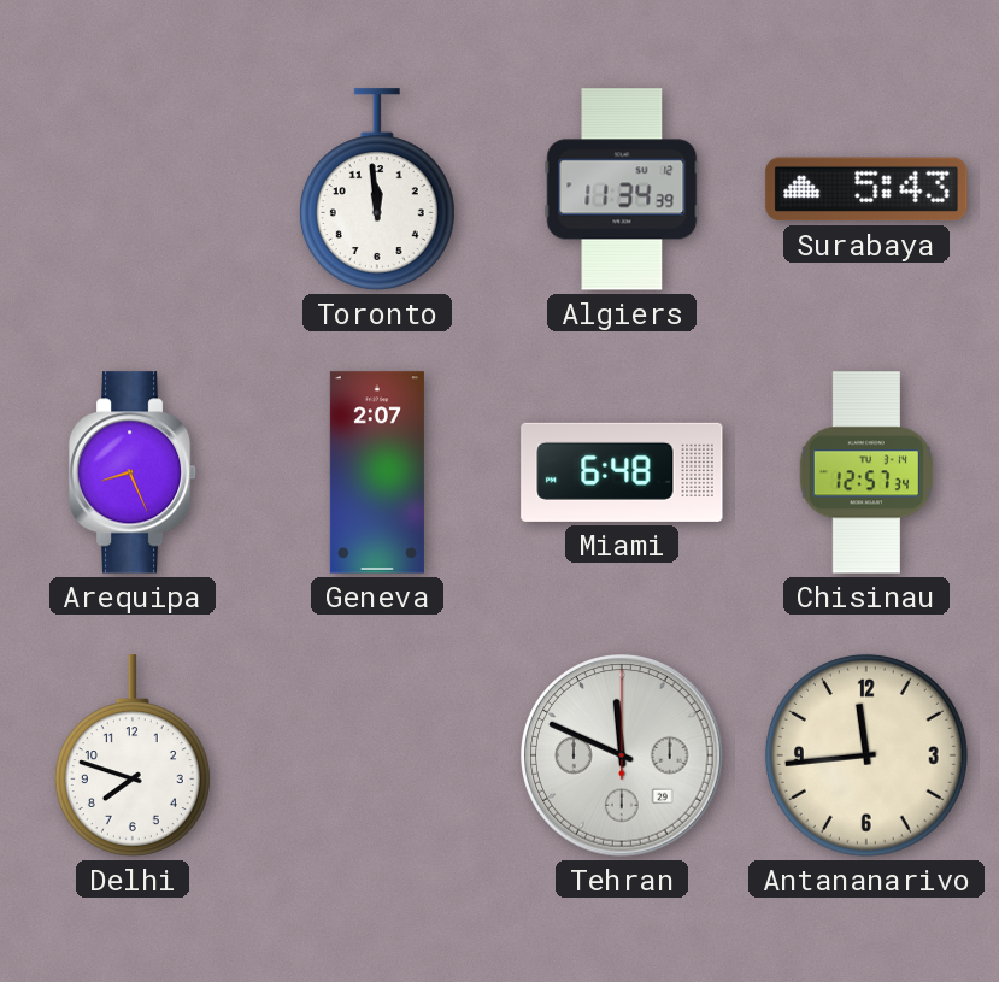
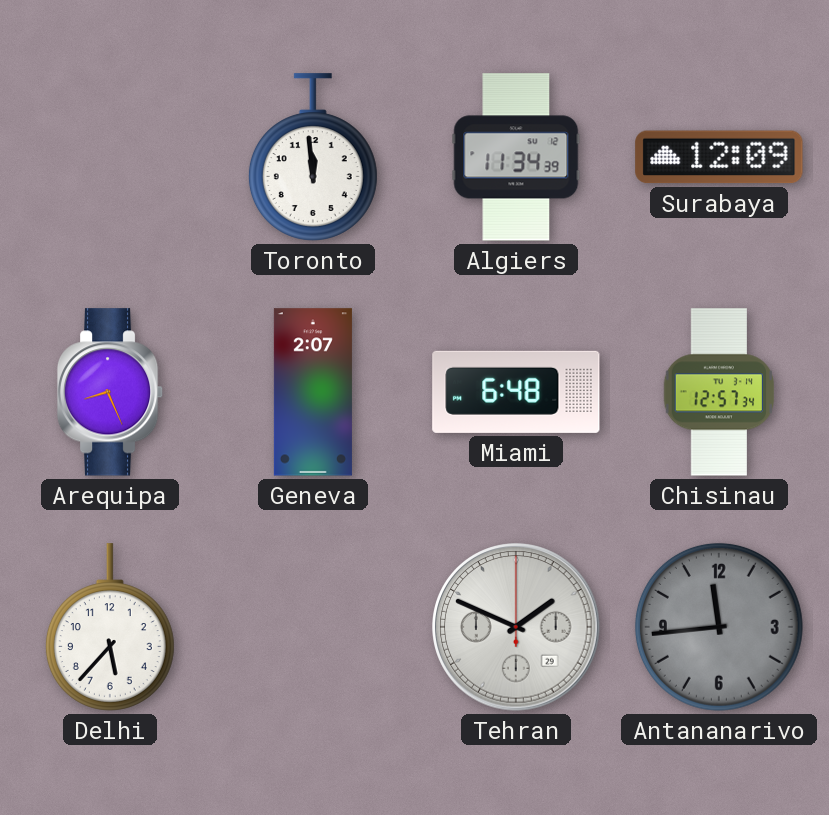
Surabaya: 5:43 -> 12:09
Delhi: 7:48 -> 5:37
Tehran: 11:49 -> 1:49
Antananarivo dial: cream -> grey
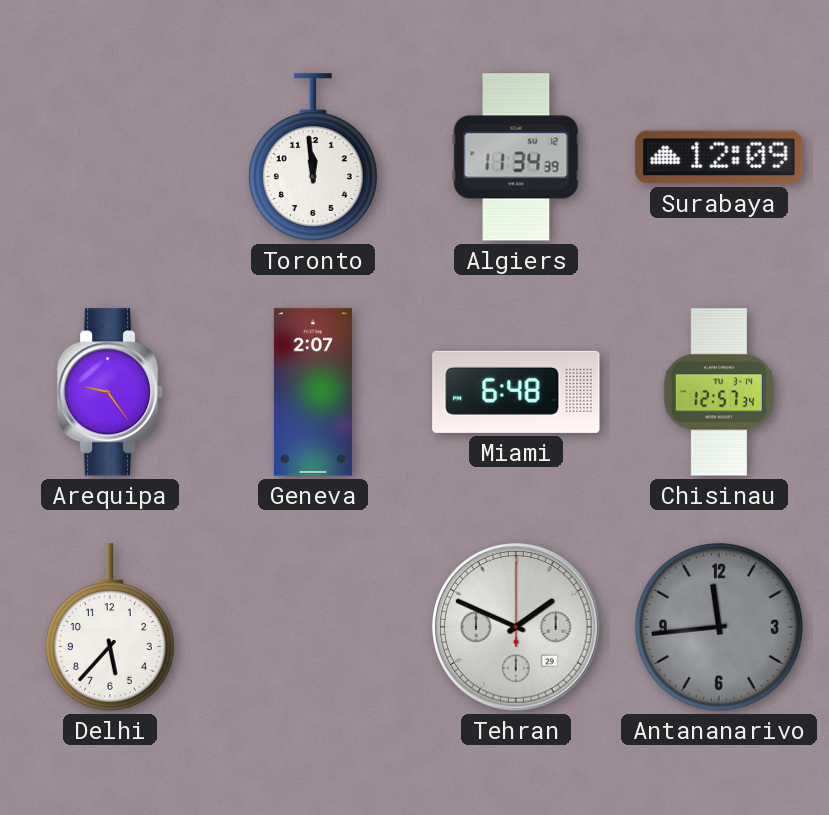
Arequipa: 8:26 -> 9:24
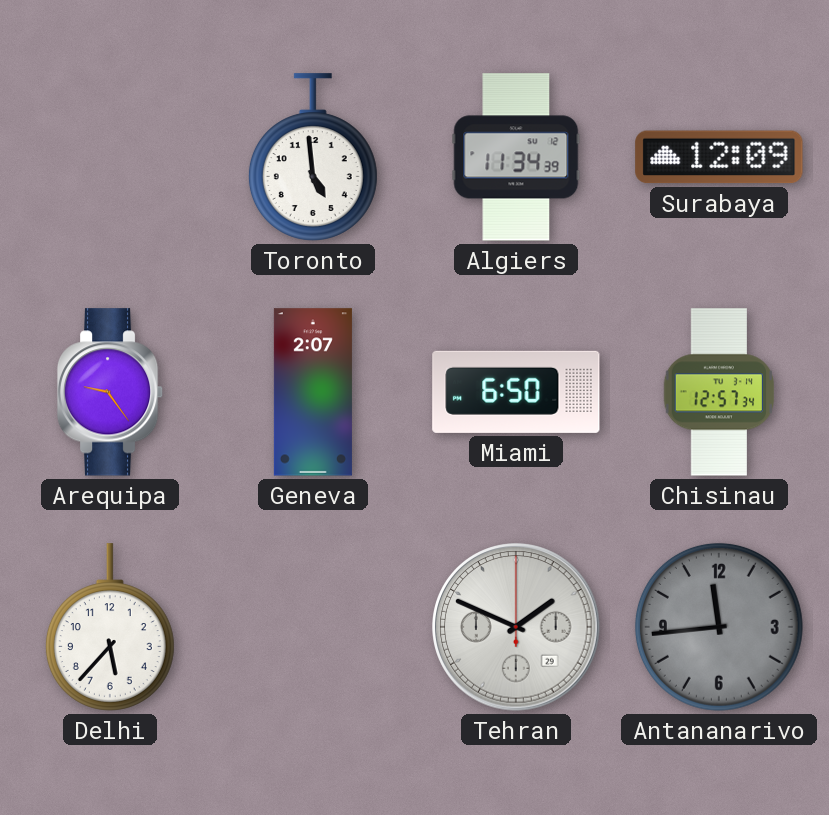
Toronto: 11:59 -> 4:59
Miami: 6:48 -> 6:50
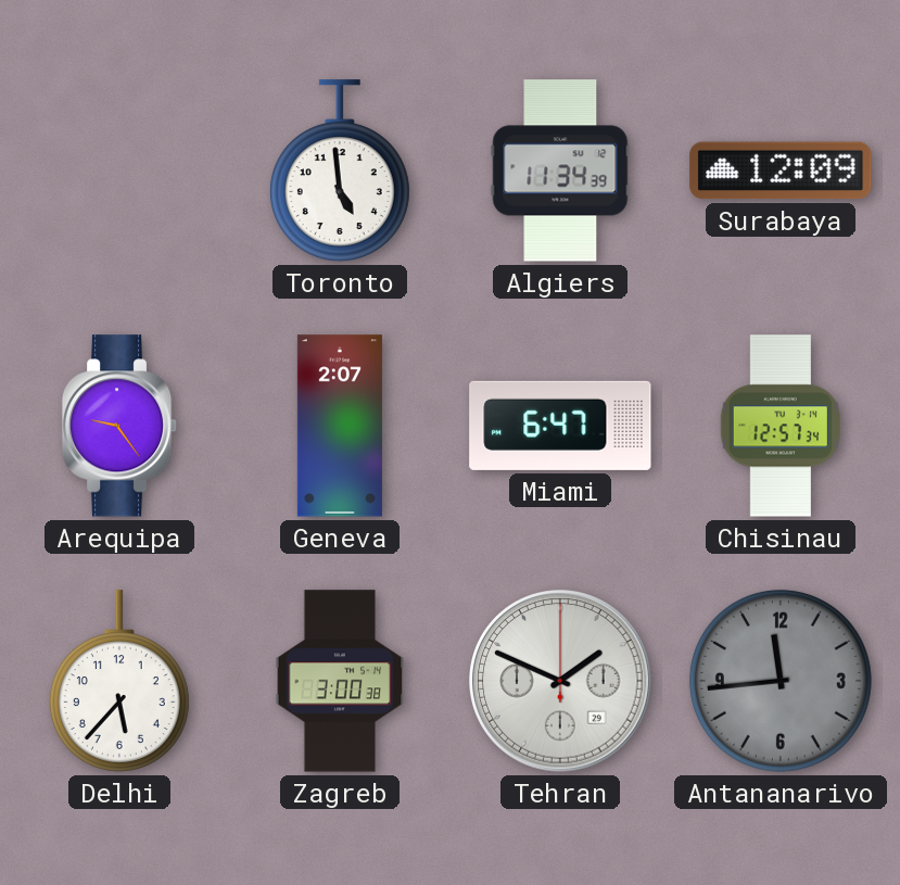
Miami: 6:50 -> 6:47
Zagreb: none -> 3:00
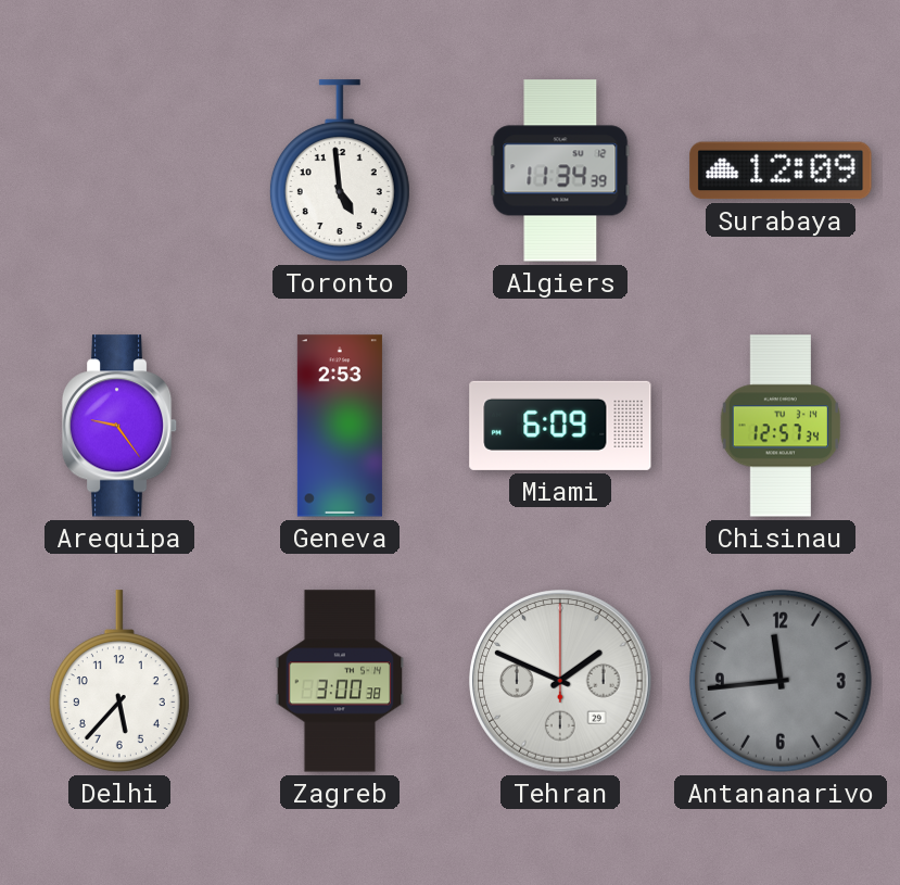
Geneva: 2:07 -> 2:53
Miami: 6:47 -> 6:09
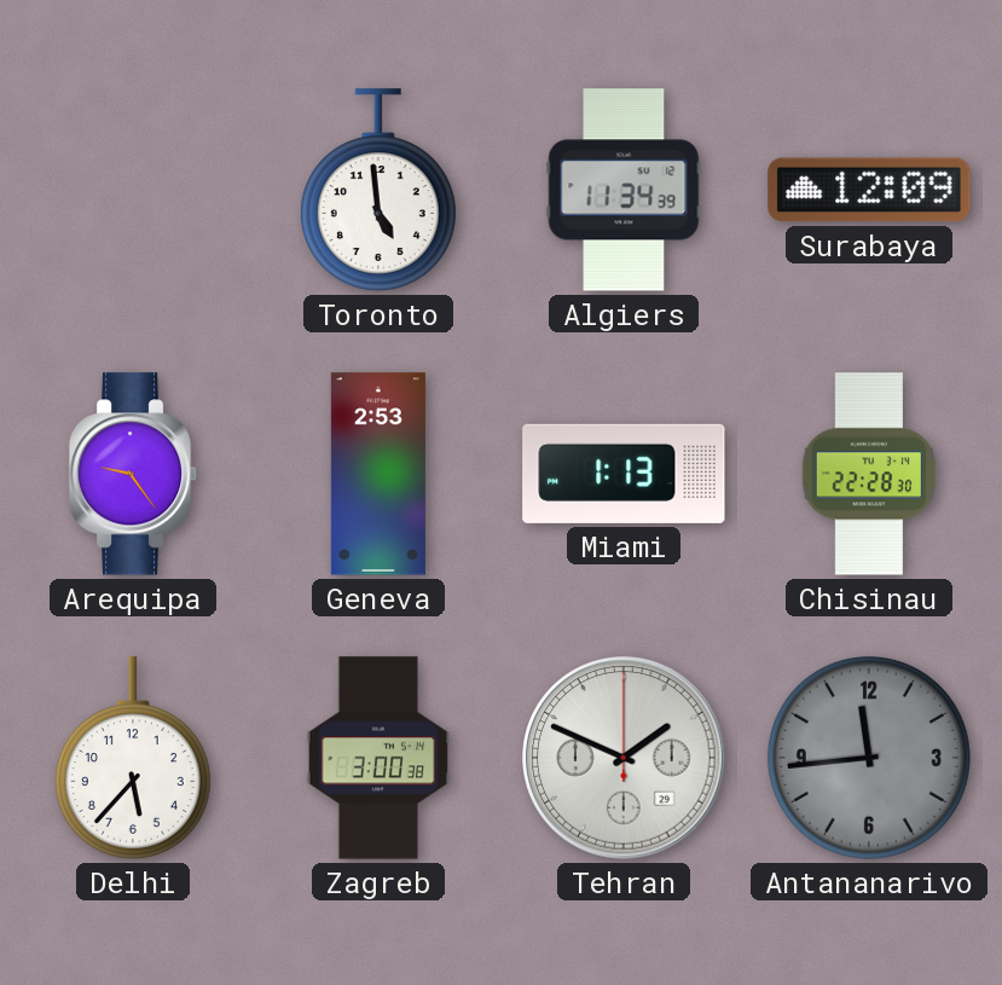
Miami: 6:09 -> 1:13
Chisinau: 12:57 -> 22:28
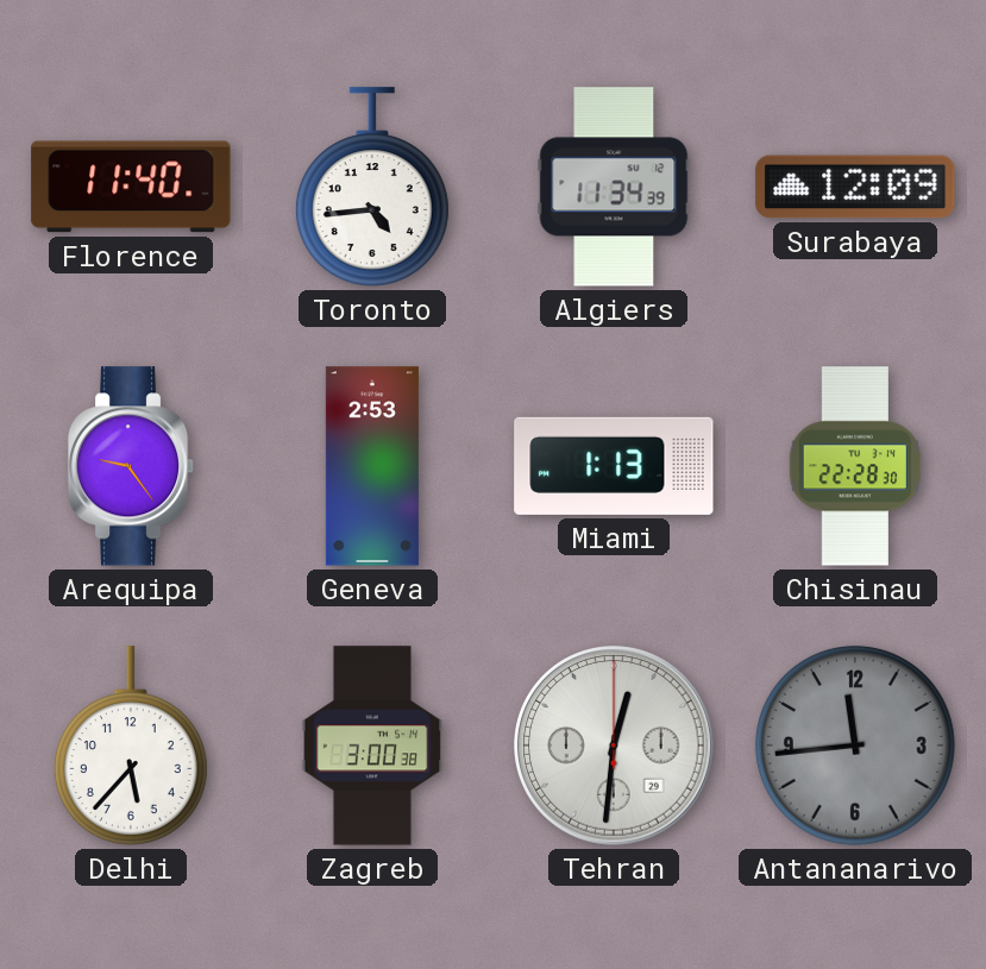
Florence: none -> 11:40
Toronto: 4:59 -> 4:44
Tehran: 1:49 -> 12:31
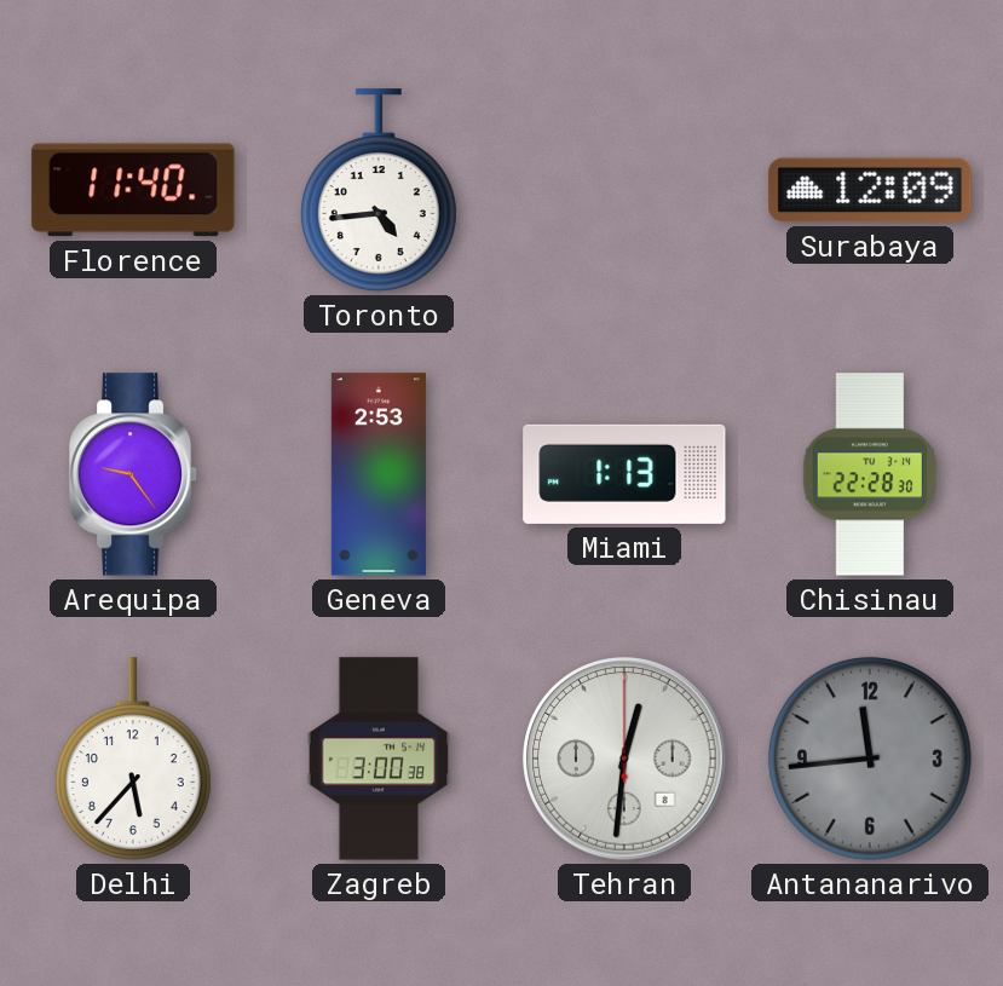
Algiers: 11:34 -> none
Tehran date: 29 -> 8
